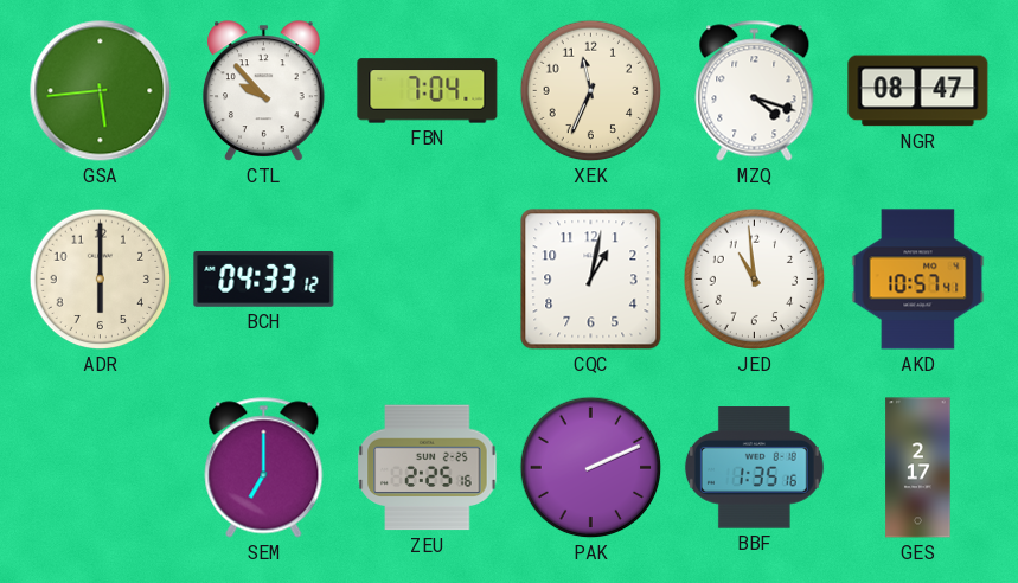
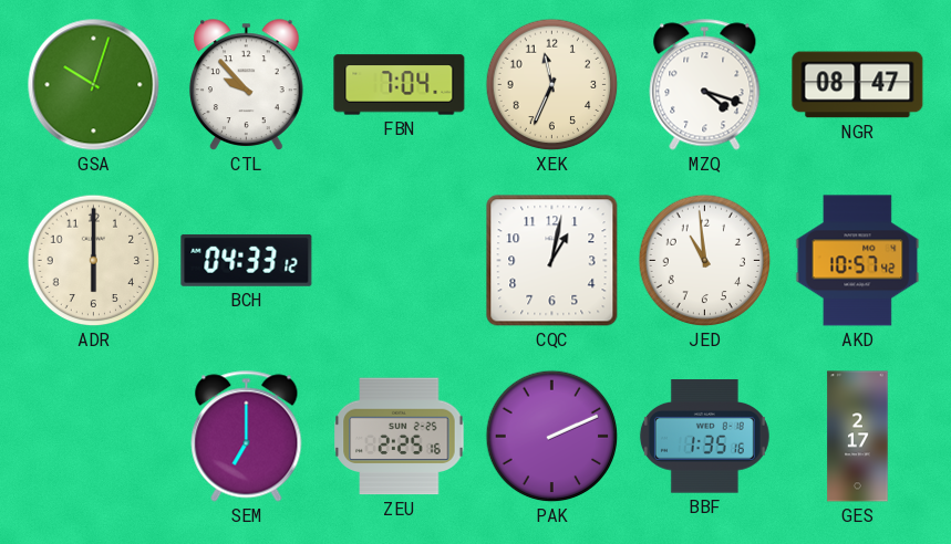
GSA: 5:44 -> 10:03
AKD: 10:57:41 -> 10:57:42
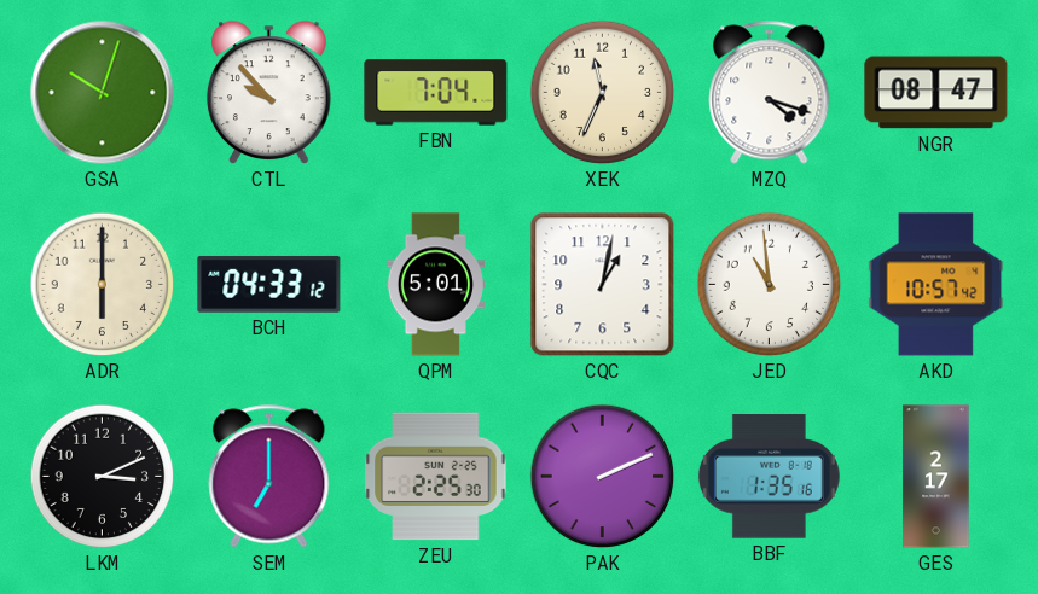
QPM: none -> 5:01
LKM: none -> 3:11
ZEU: 2:25:16 -> 2:25:30
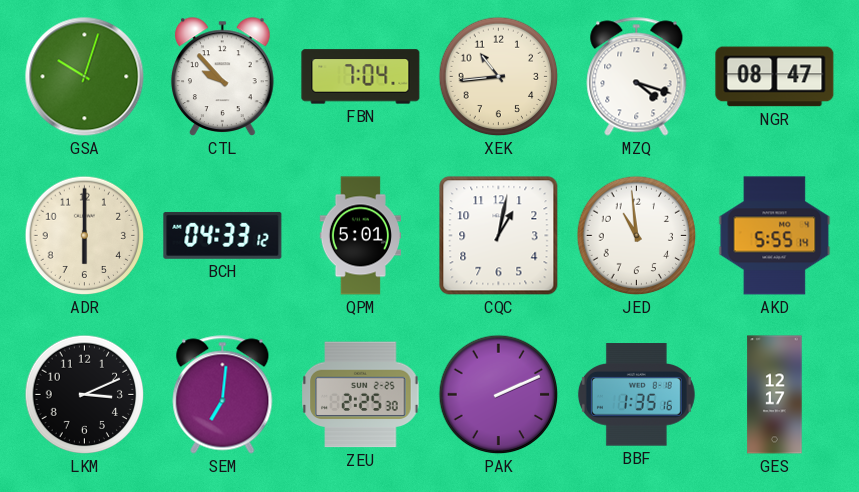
XEK: 11:34 -> 10:44
AKD: 10:57 -> 5:55
SEM: 7:00 -> 7:01
GES: 2:17 -> 12:17
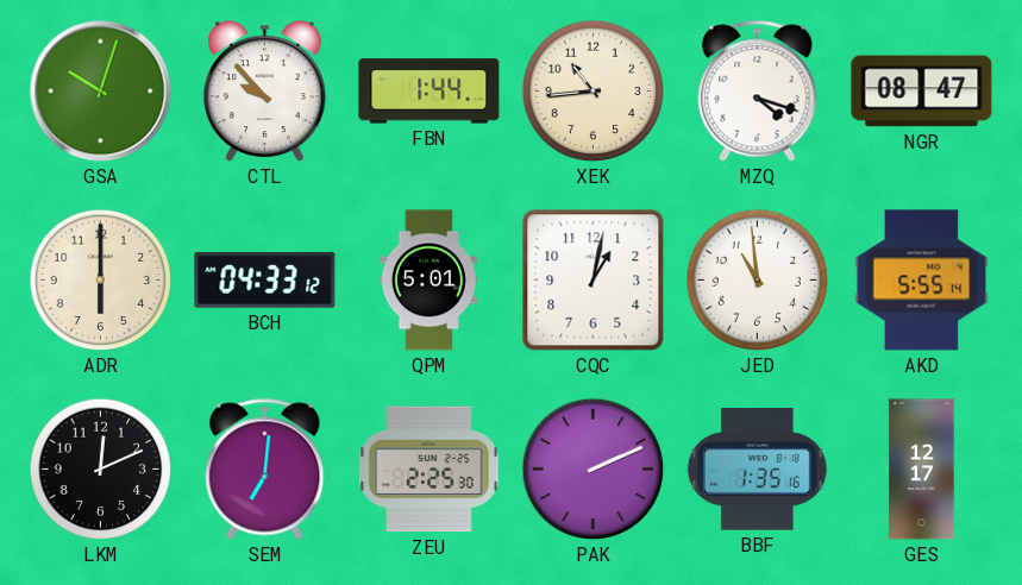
FBN: 7:04 -> 1:44
LKM: 3:11 -> 12:11
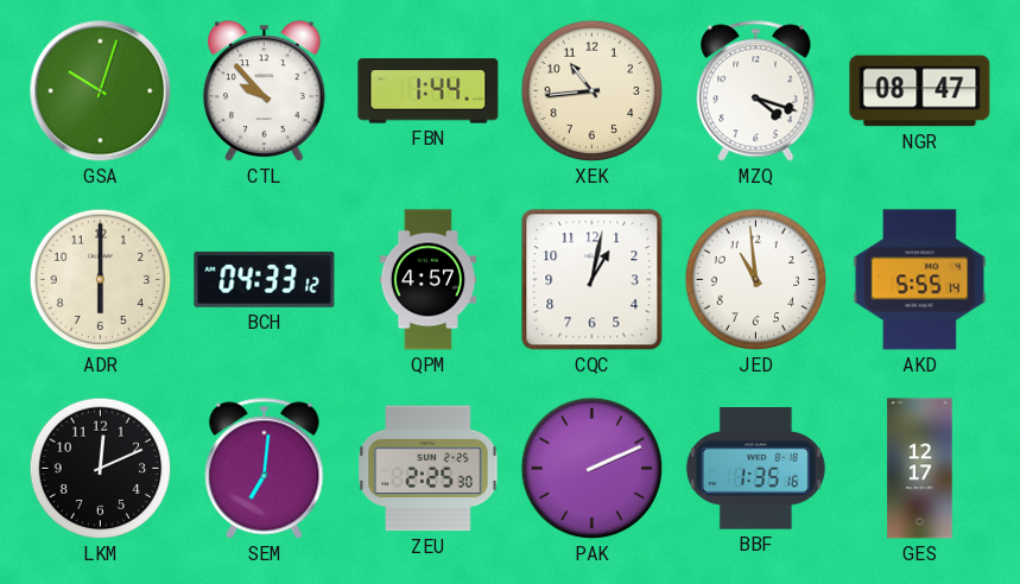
QPM: 5:01 -> 4:57
